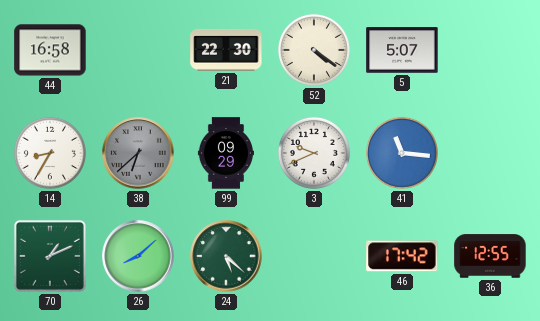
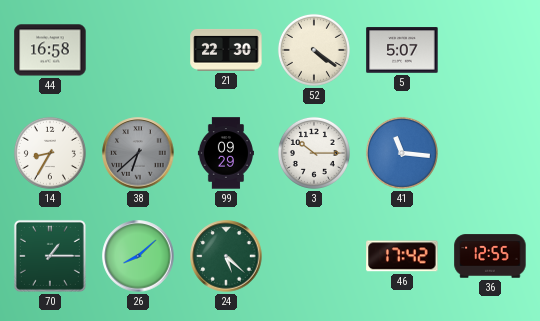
3: 9:41 -> 10:15
70: 1:11 -> 1:15
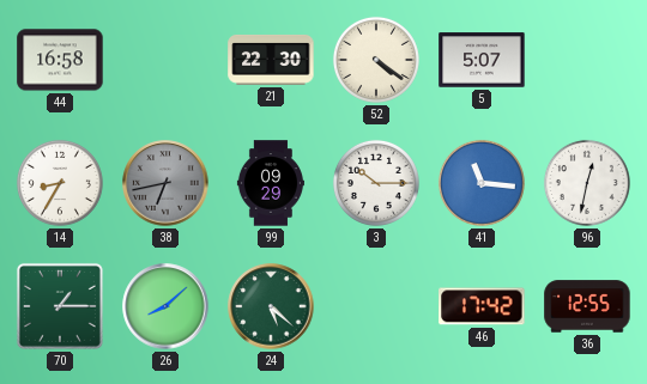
38: 6:38 -> 6:43
96: none -> 12:32
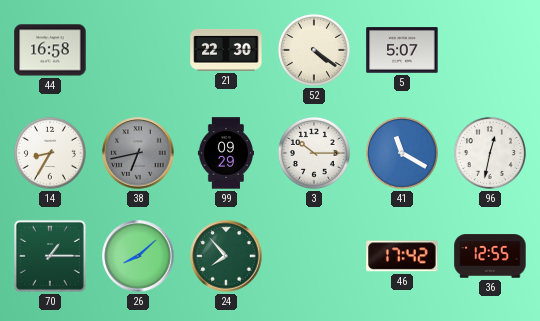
41: 11:16 -> 11:20
24: 5:22 -> 7:53
